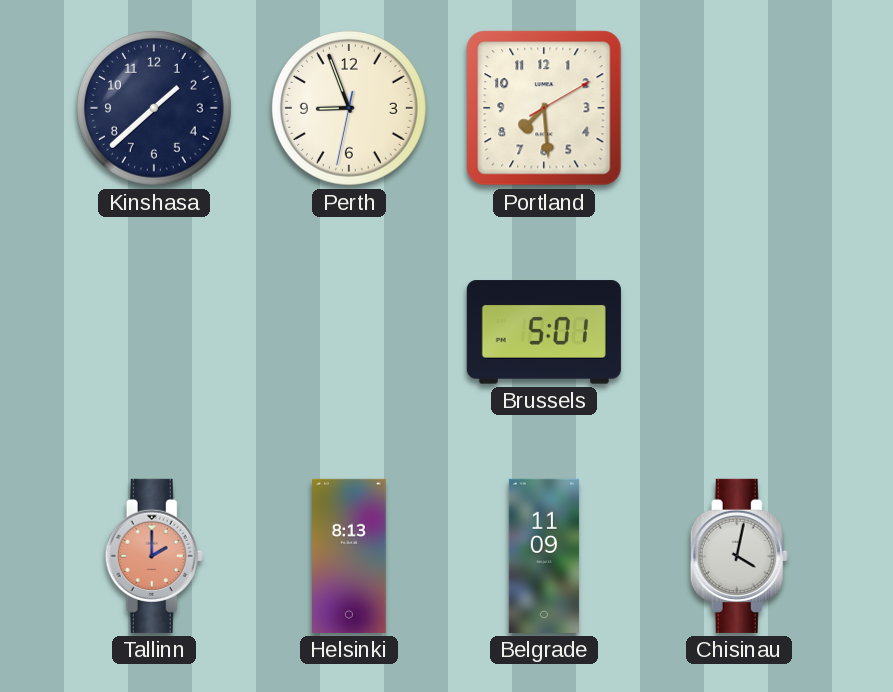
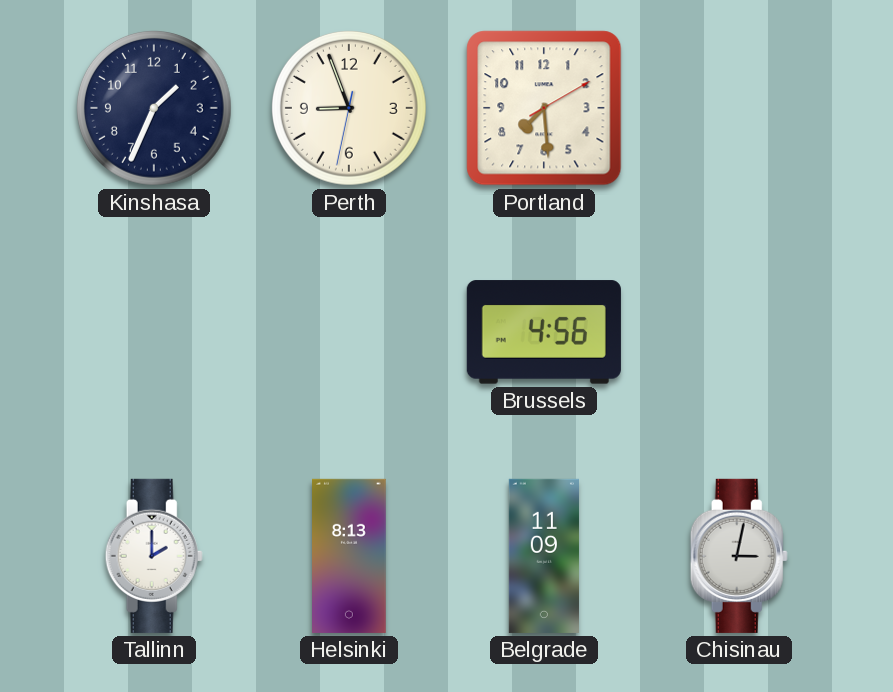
Kinshasa: 1:38 -> 1:34
Brussels: 5:01 -> 4:56
Tallinn dial: salmon -> white
Chisinau: 4:02 -> 3:02
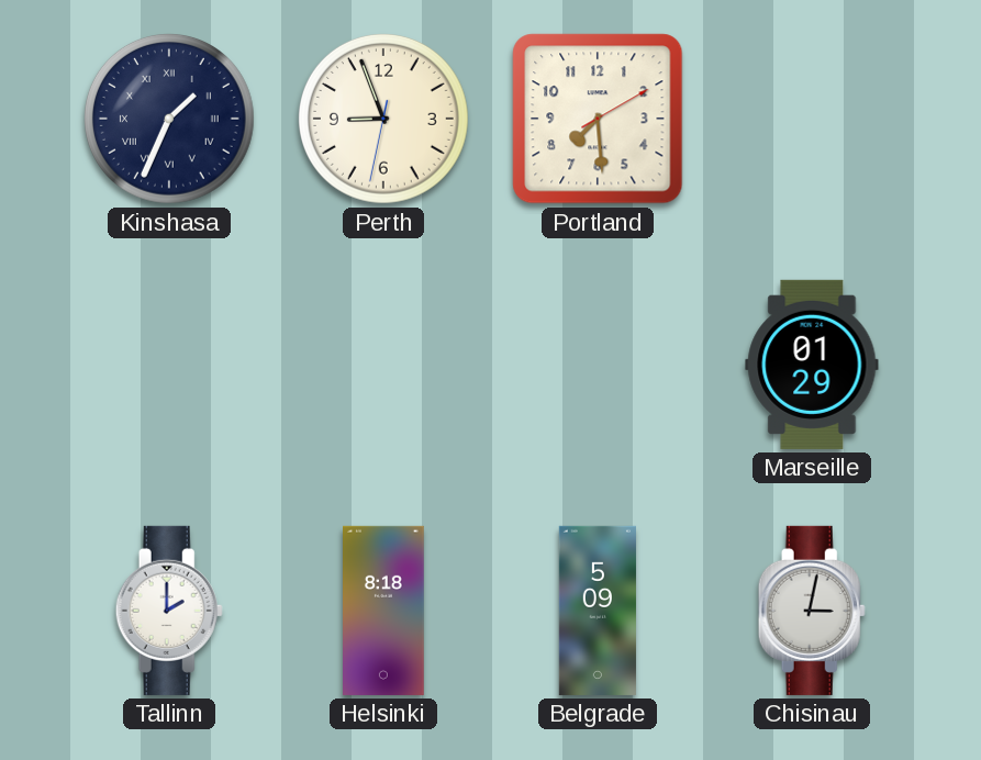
Kinshasa numerals: Arabic -> Roman
Brussels: 4:56 -> none
Marseille: none -> 01:29
Helsinki: 8:13 -> 8:18
Belgrade: 11:09 -> 5:09
